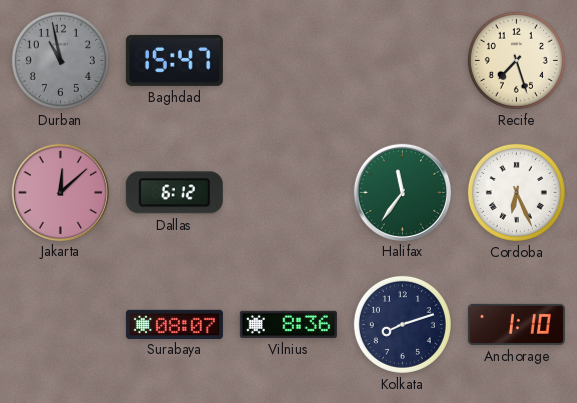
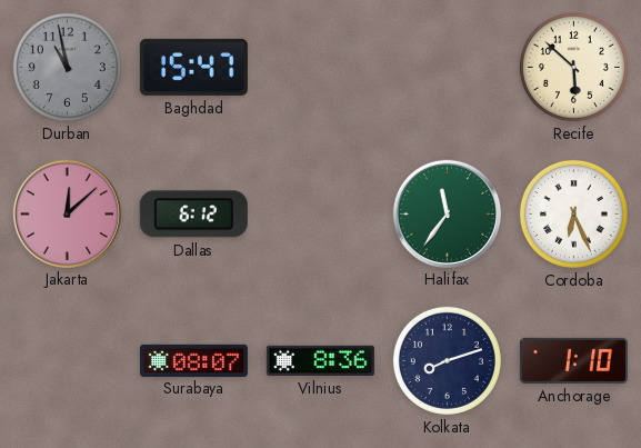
Recife: 7:27 -> 5:52
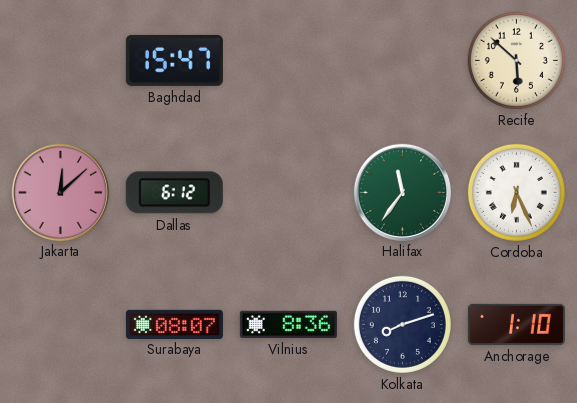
Durban: 10:58 -> none
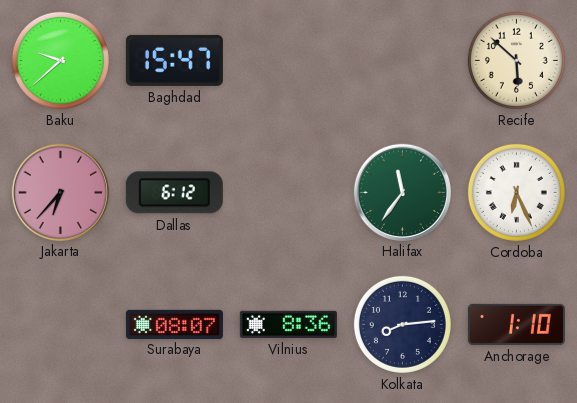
Baku: none -> 9:38
Jakarta: 12:08 -> 6:37
Kolkata: 8:12 -> 8:14
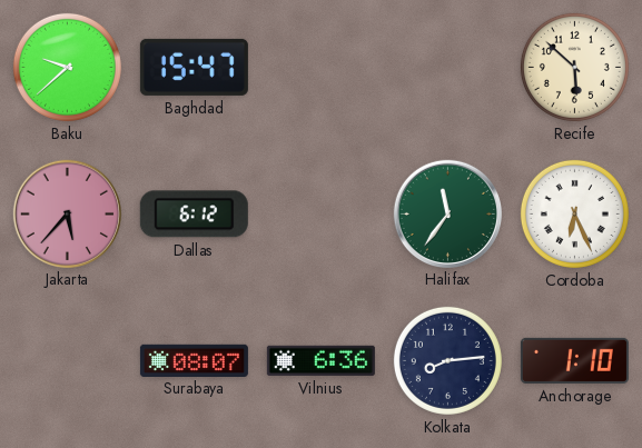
Jakarta: 6:37 -> 5:37
Vilnius: 8:36 -> 6:36
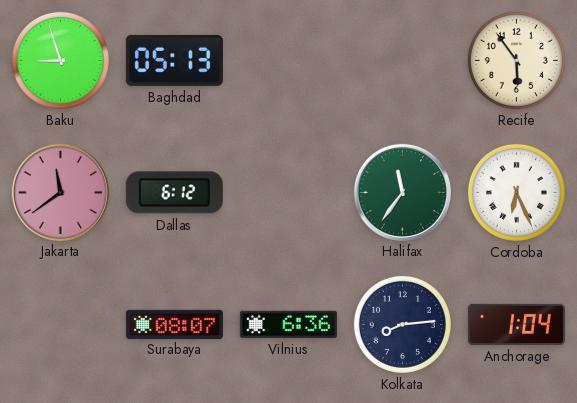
Baku: 9:38 -> 8:57
Baghdad: 15:47 -> 05:13
Recife: 5:52 -> 5:54
Jakarta: 5:37 -> 11:39
Anchorage: 1:10 -> 1:04
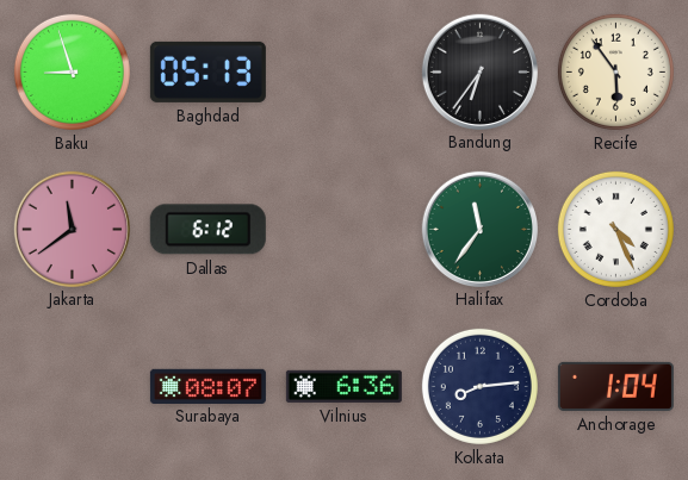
Bandung: none -> 6:36
Cordoba: 6:26 -> 4:26
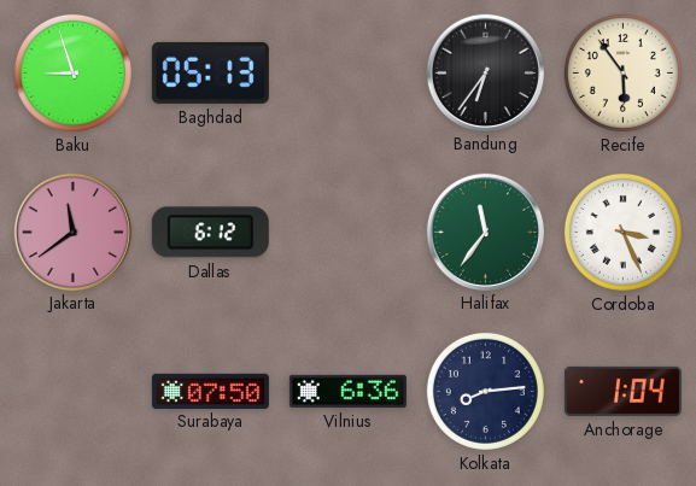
Cordoba: 4:26 -> 3:26
Surabaya: 08:07 -> 07:50
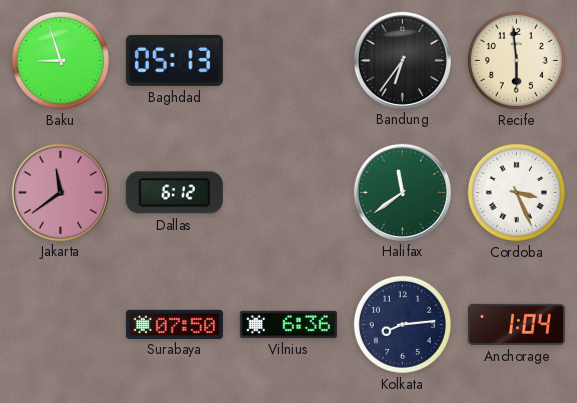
Recife: 5:54 -> 5:59
Halifax: 11:36 -> 11:39
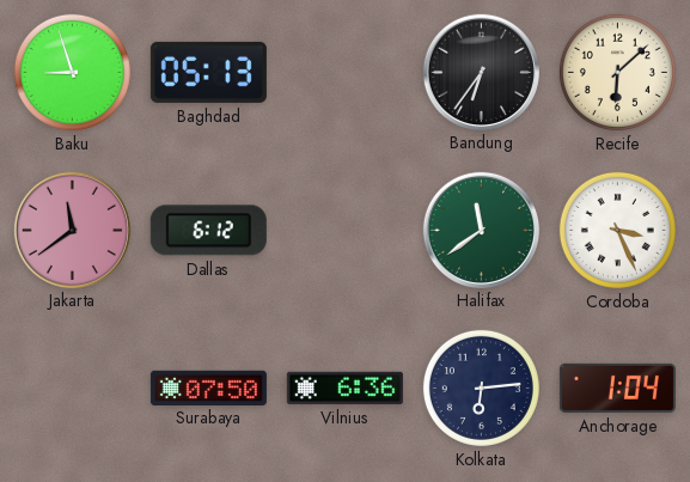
Recife: 5:59 -> 6:08
Kolkata: 8:14 -> 6:14
